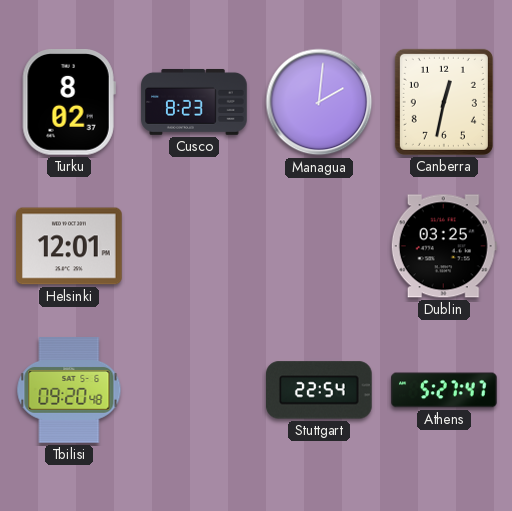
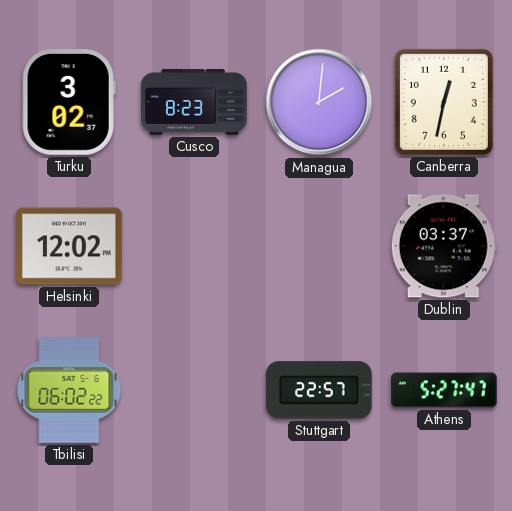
Turku: 8:02 -> 3:02
Helsinki: 12:01 -> 12:02
Dublin: 03:25 -> 03:37
Tbilisi: 09:20 -> 06:02
Stuttgart: 22:54 -> 22:57
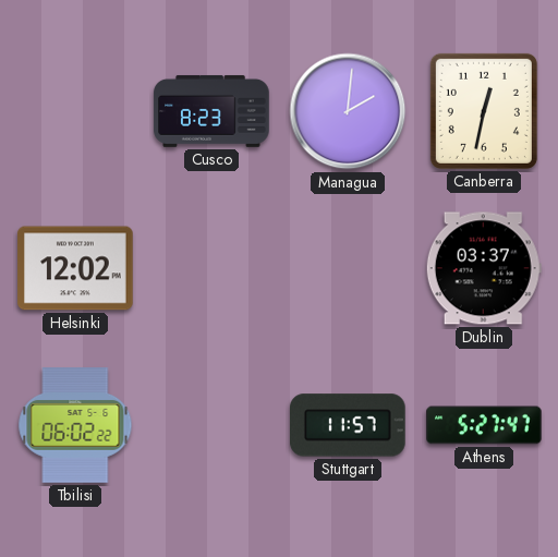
Turku: 3:02 -> none
Stuttgart: 22:57 -> 11:57
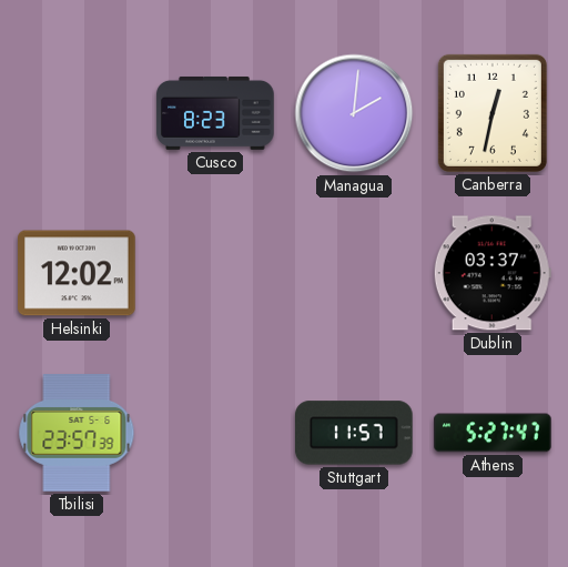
Tbilisi: 06:02 -> 23:57
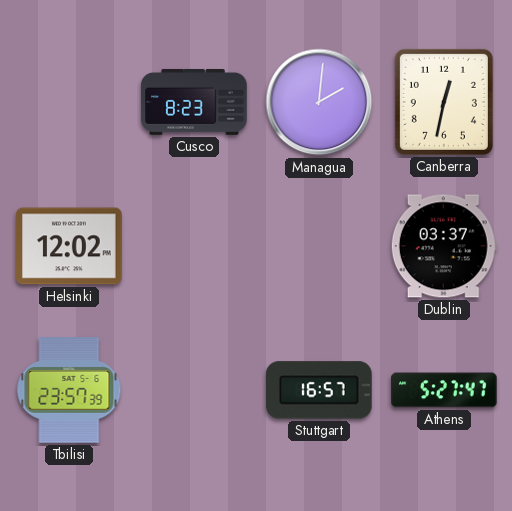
Stuttgart: 11:57 -> 16:57
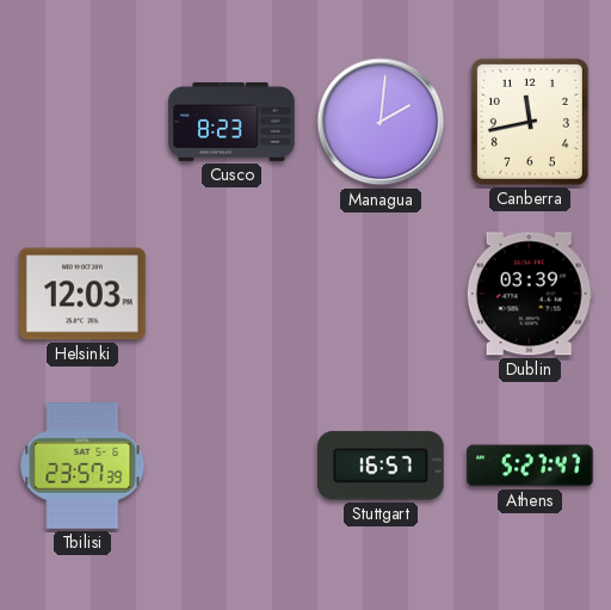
Canberra: 12:32 -> 11:43
Helsinki: 12:02 -> 12:03
Dublin: 03:37 -> 03:39
